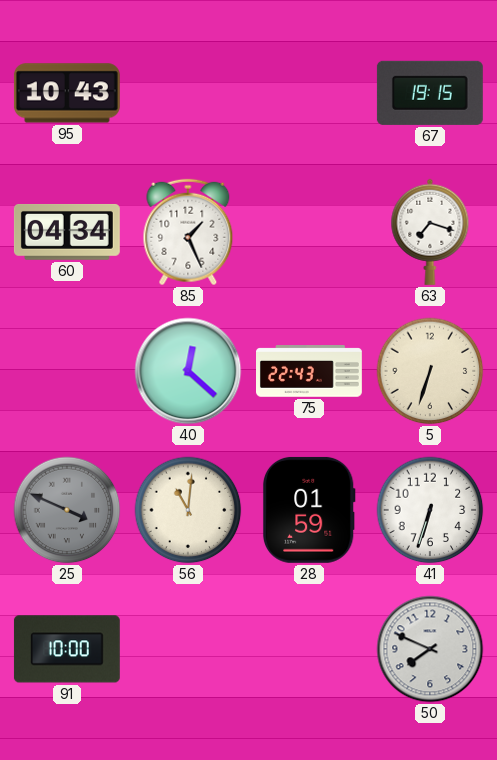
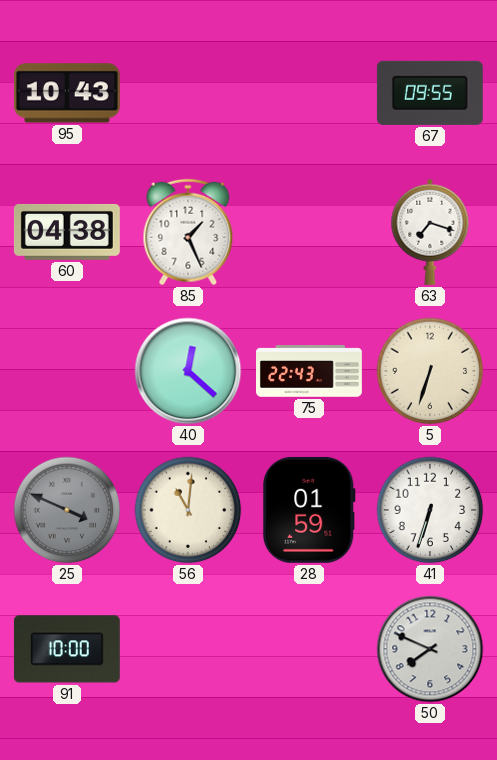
67: 19:15 -> 09:55
60: 04:34 -> 04:38
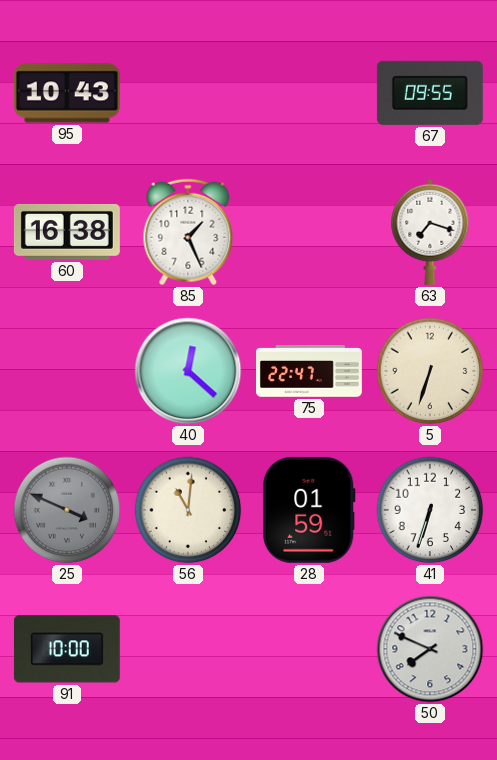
60: 04:38 -> 16:38
75: 22:43 -> 22:47
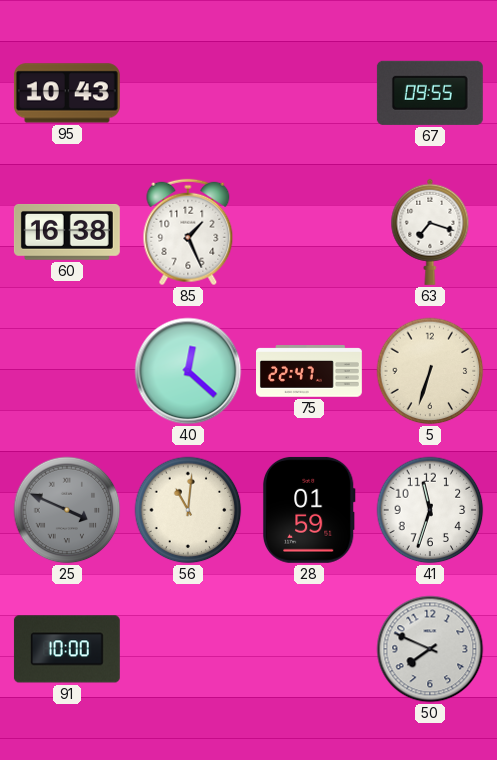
41: 6:33 -> 11:33
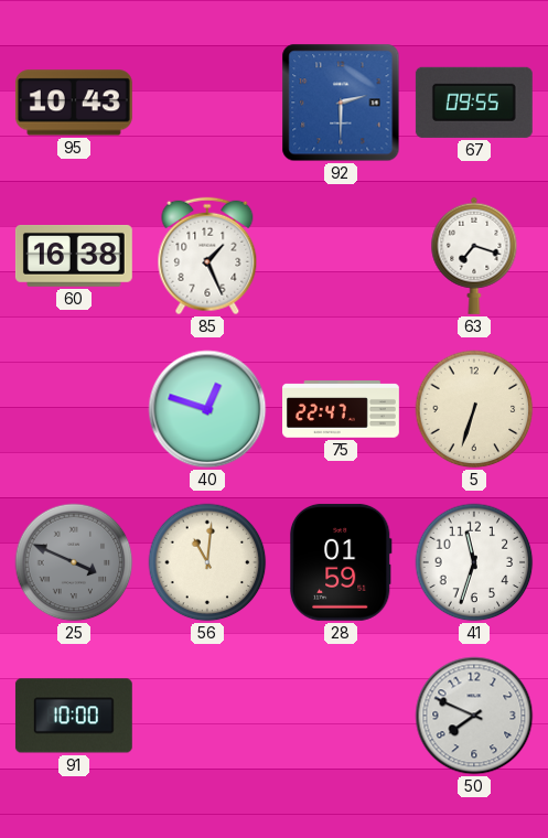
92: none -> 2:30
40: 12:22 -> 12:48
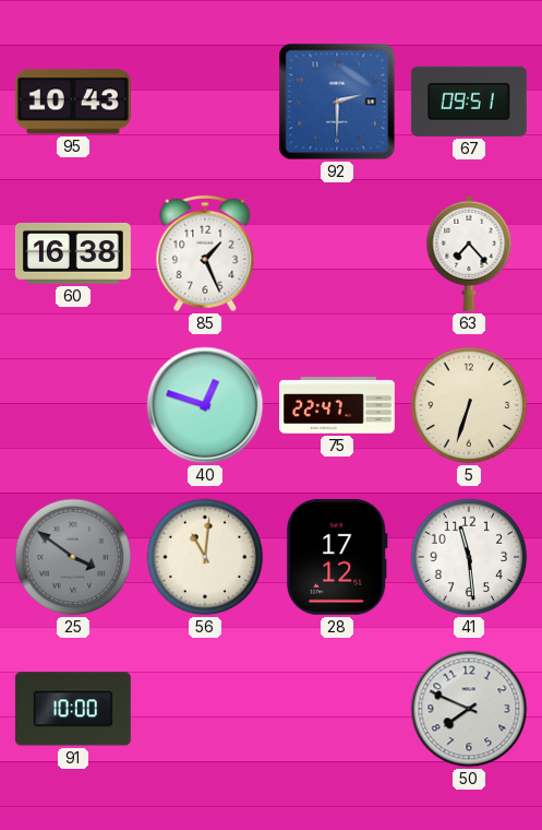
67: 09:55 -> 09:51
63: 7:18 -> 7:23
25: 3:49 -> 3:51
28: 01:59 -> 17:12
41: 11:33 -> 11:29
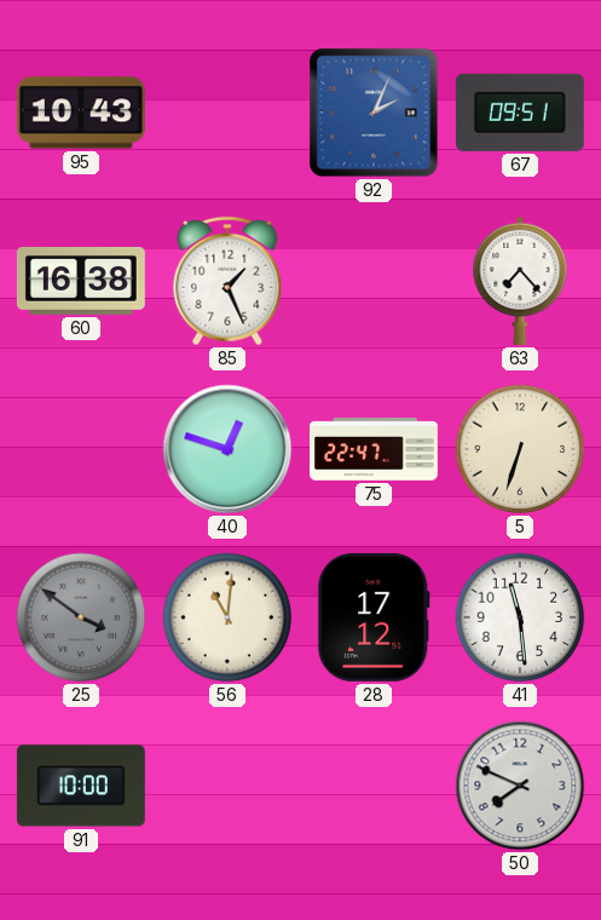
92: 2:30 -> 2:04
